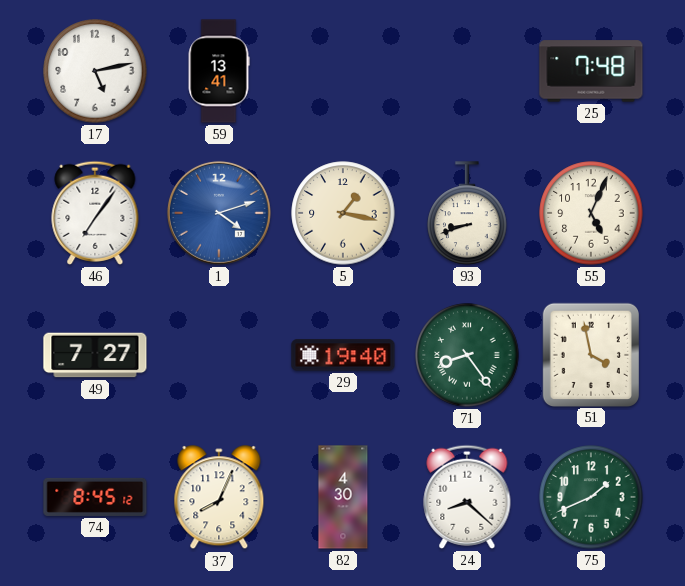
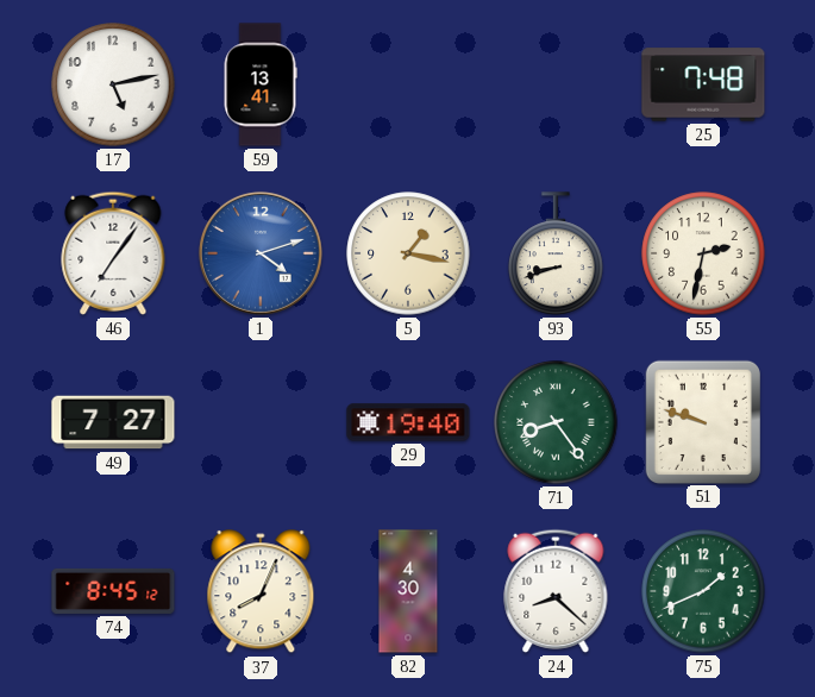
55: 5:04 -> 2:32
51: 3:58 -> 9:48
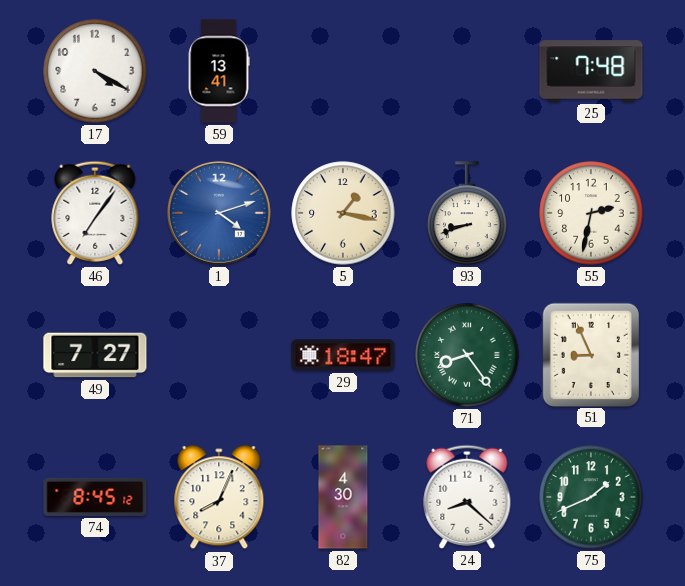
17: 5:13 -> 4:20
29: 19:40 -> 18:47
51: 9:48 -> 8:56
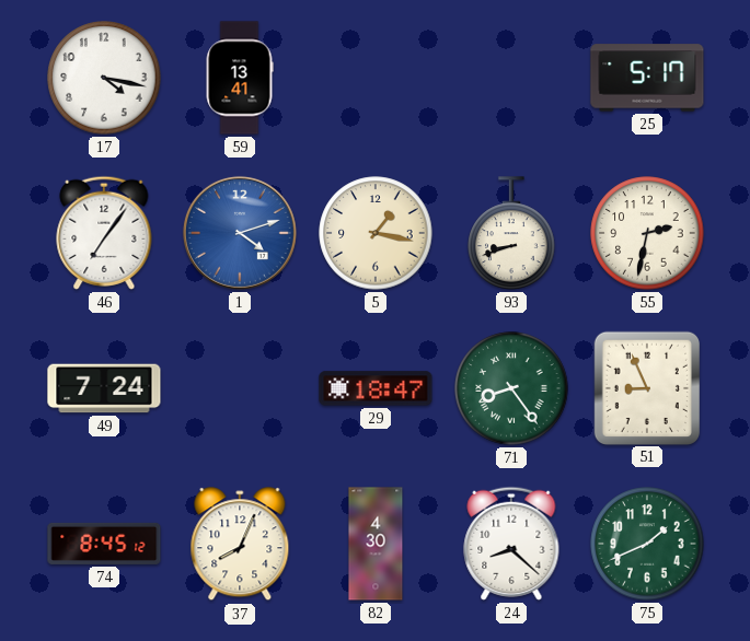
17: 4:20 -> 4:17
25: 7:48 -> 5:17
49: 7:27 -> 7:24
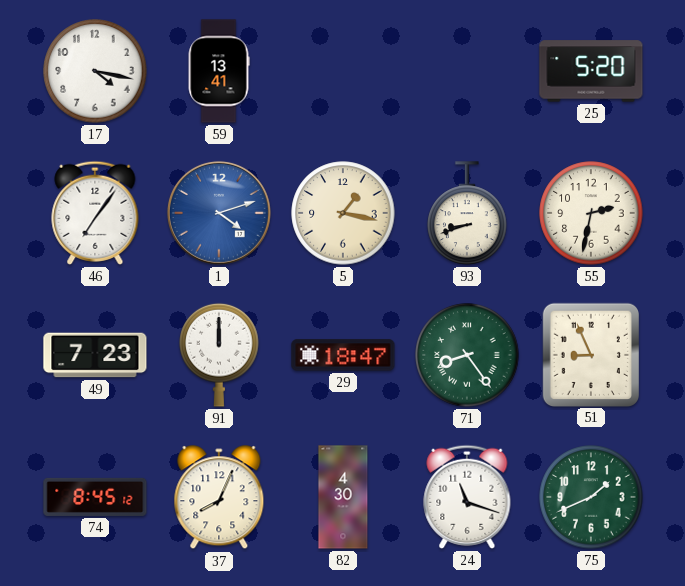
25: 5:17 -> 5:20
49: 7:24 -> 7:23
91: none -> 12:00
24: 8:22 -> 11:18
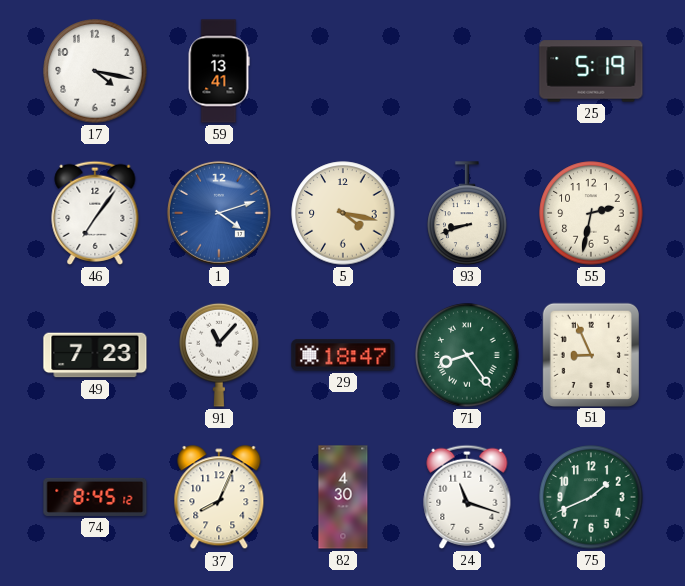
25: 5:20 -> 5:19
5: 1:17 -> 4:17
91: 12:00 -> 11:07
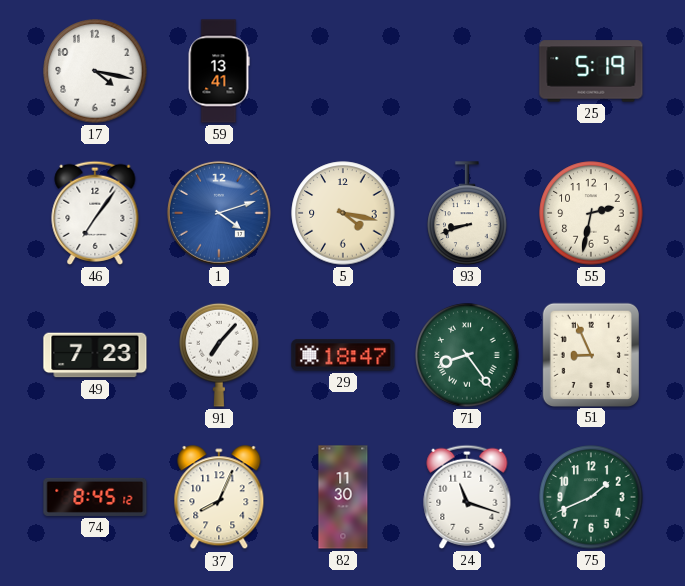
91: 11:07 -> 7:07
82: 4:30 -> 11:30
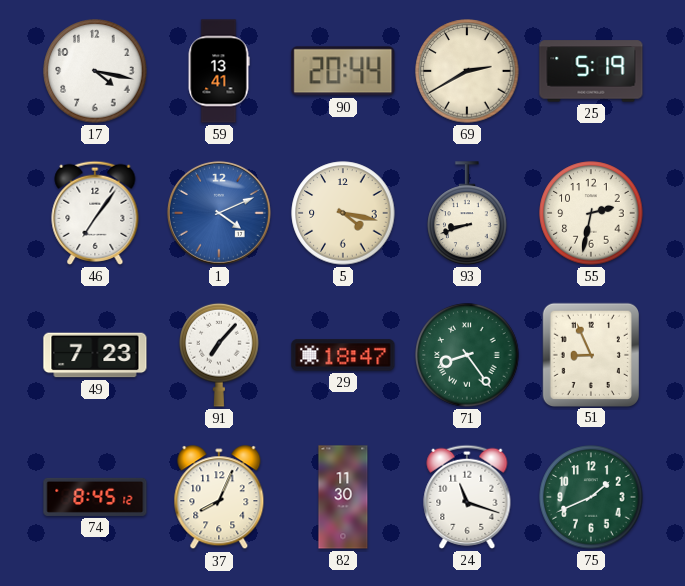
90: none -> 20:44
69: none -> 2:40
1: 4:12 -> 4:11
